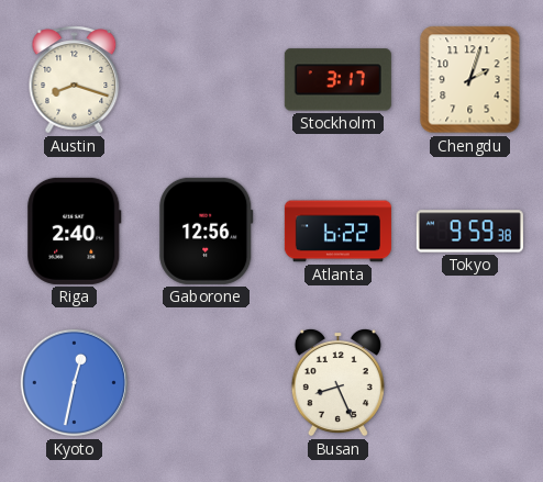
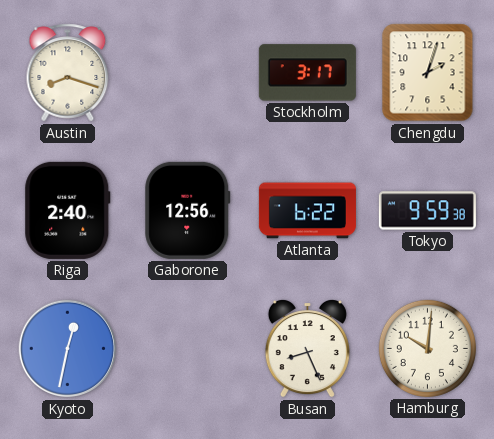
Hamburg: none -> 10:01
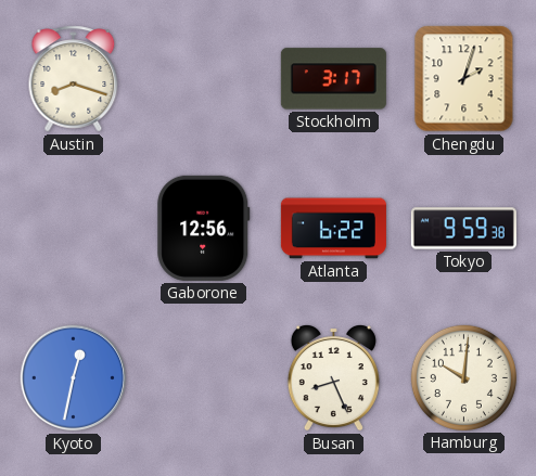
Riga: 2:40 -> none
